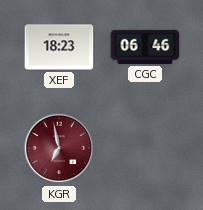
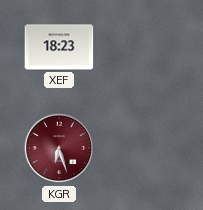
CGC: 06:46 -> none
KGR: 6:58 -> 6:27
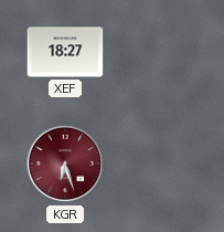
XEF: 18:23 -> 18:27
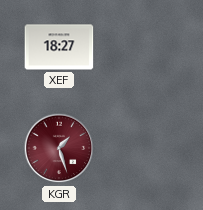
KGR: 6:27 -> 1:27
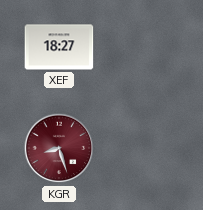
KGR: 1:27 -> 8:27
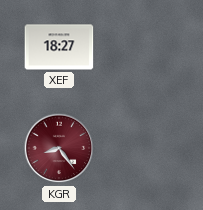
KGR: 8:27 -> 8:24
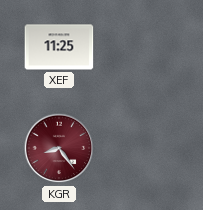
XEF: 18:27 -> 11:25
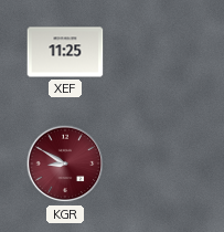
KGR: 8:24 -> 8:50
